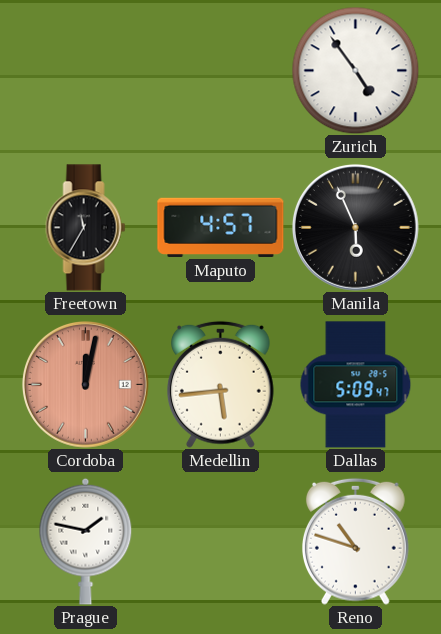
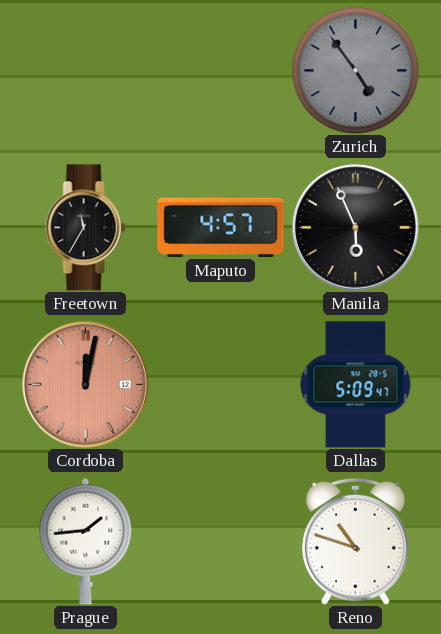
Zurich dial: white -> grey
Medellin: 5:44 -> none
Prague: 1:47 -> 1:44
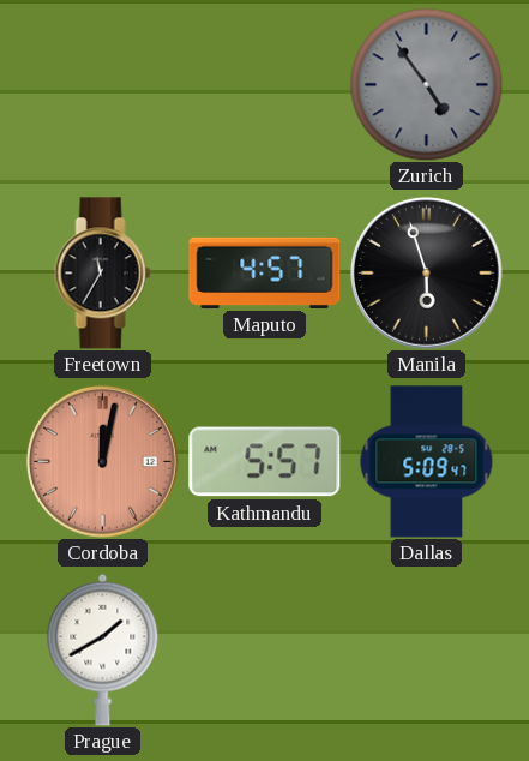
Manila: 5:56 -> 5:57
Kathmandu: none -> 5:57
Prague: 1:44 -> 1:40
Reno: 10:48 -> none
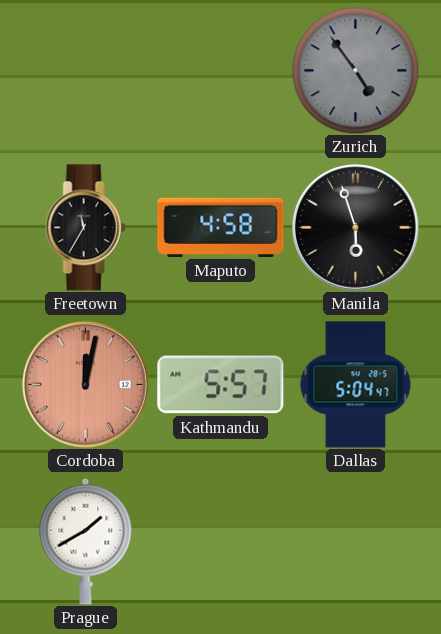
Maputo: 4:57 -> 4:58
Dallas: 5:09 -> 5:04
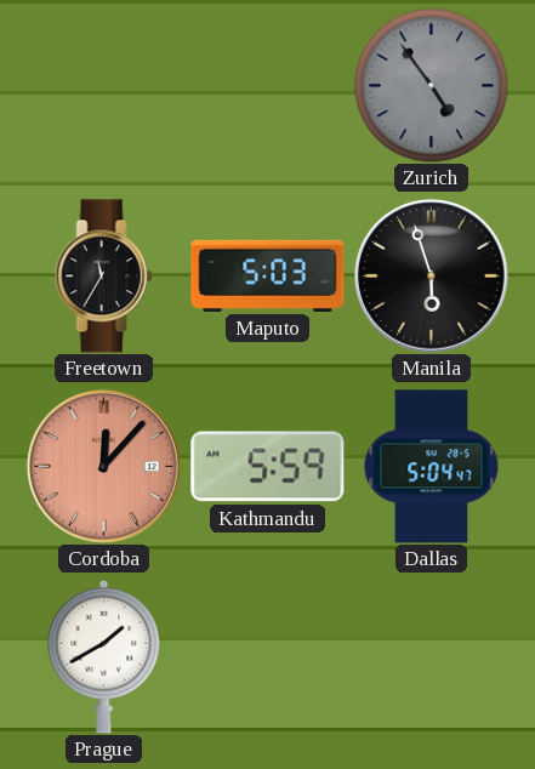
Maputo: 4:58 -> 5:03
Cordoba: 12:02 -> 12:07
Kathmandu: 5:57 -> 5:59
